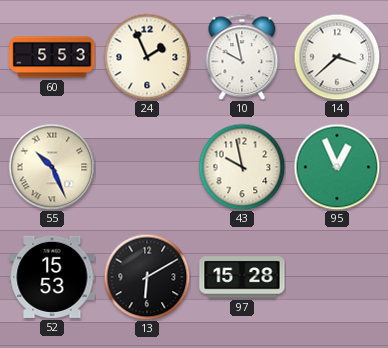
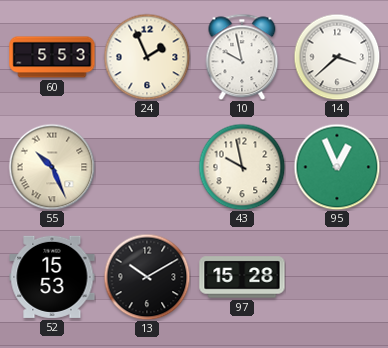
13: 6:10 -> 10:10
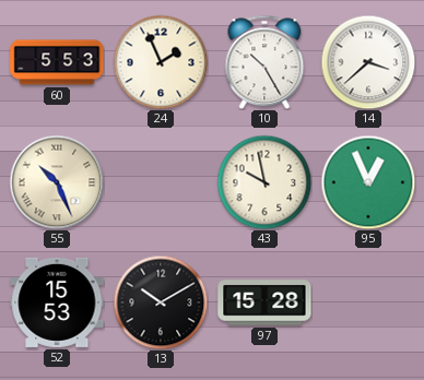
10: 9:58 -> 10:25
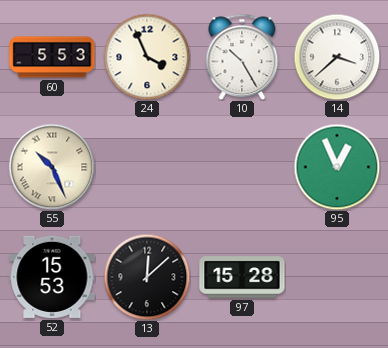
24: 1:56 -> 3:56
43: 9:58 -> none
13: 10:10 -> 12:08
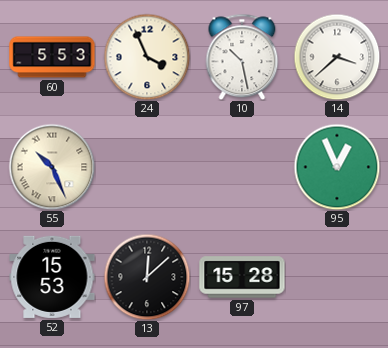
10: 10:25 -> 10:28
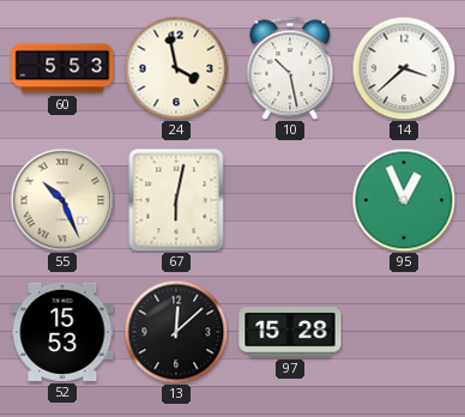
24: 3:56 -> 3:58
67: none -> 6:02
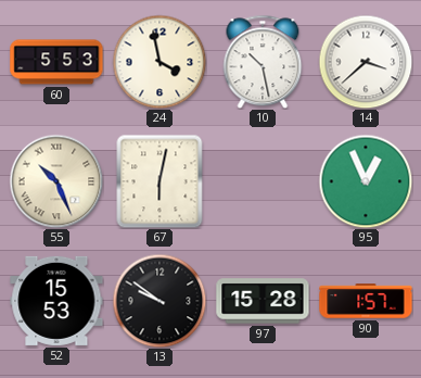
13: 12:08 -> 9:51
90: none -> 1:57
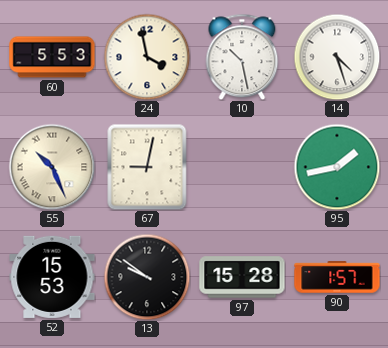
14: 3:38 -> 4:27
67: 6:02 -> 9:02
95: 12:56 -> 1:43
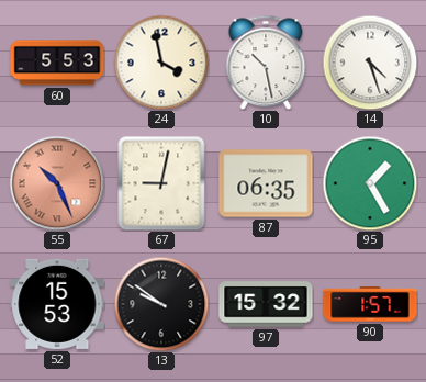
55 dial: cream -> salmon
87: none -> 06:35
95: 1:43 -> 1:25
97: 15:28 -> 15:32
